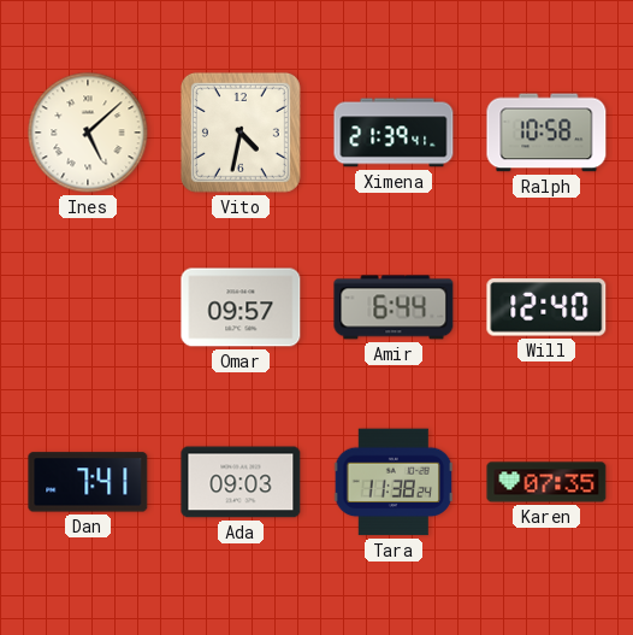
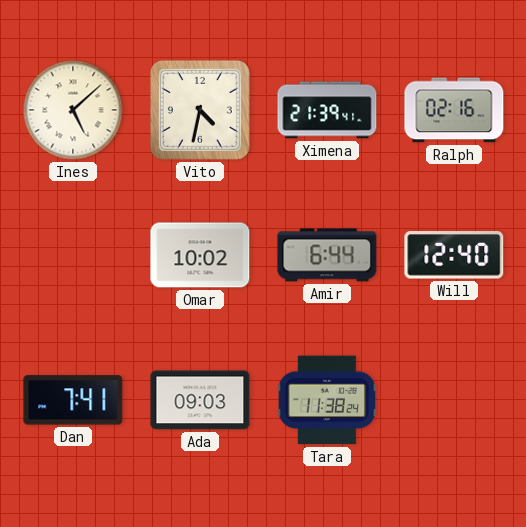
Ralph: 10:58 -> 02:16
Omar: 09:57 -> 10:02
Karen: 07:35 -> none
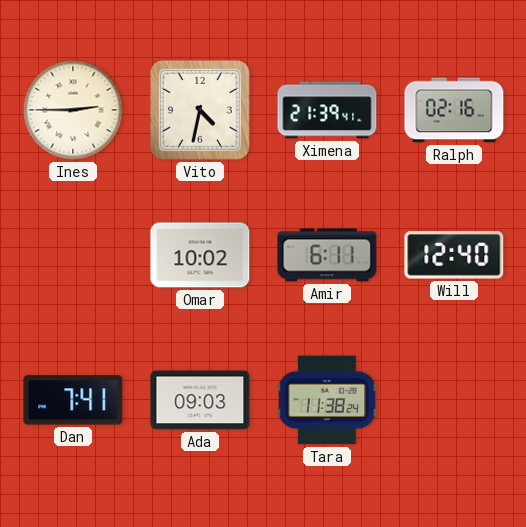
Ines: 5:08 -> 2:45
Amir: 6:44 -> 6:11
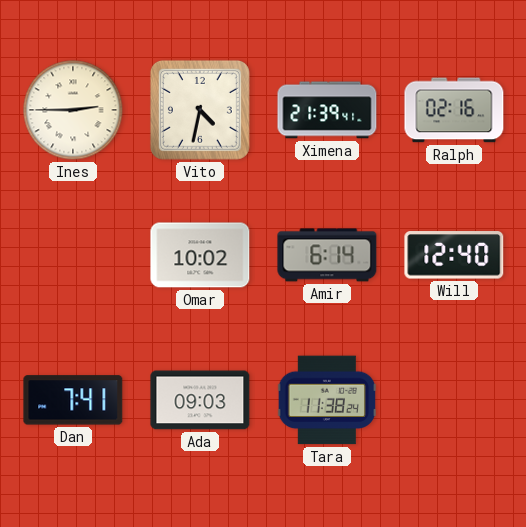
Amir: 6:11 -> 6:14
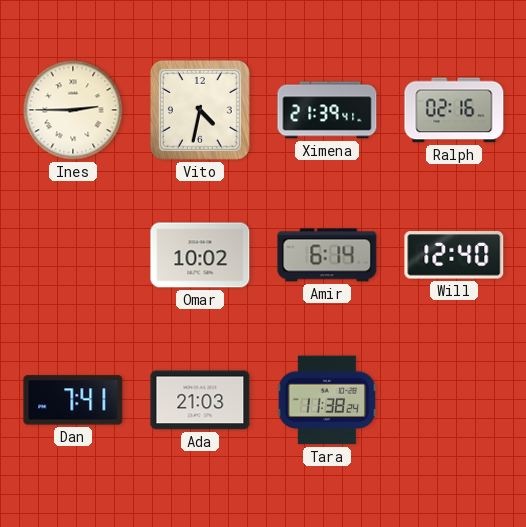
Ada: 09:03 -> 21:03
